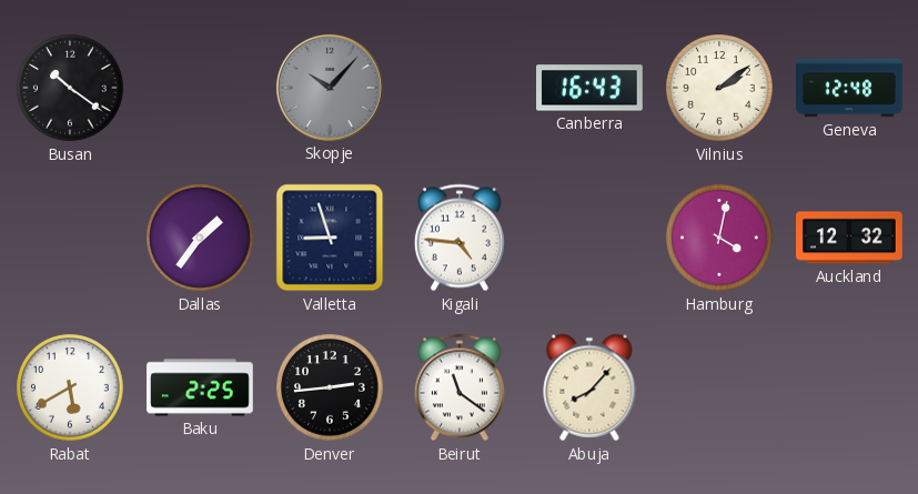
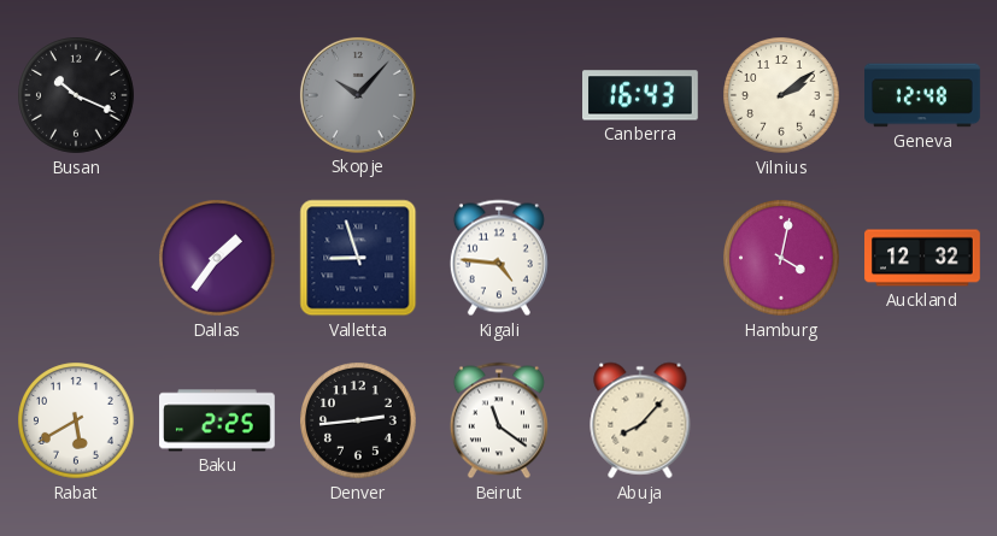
Busan: 10:21 -> 10:19
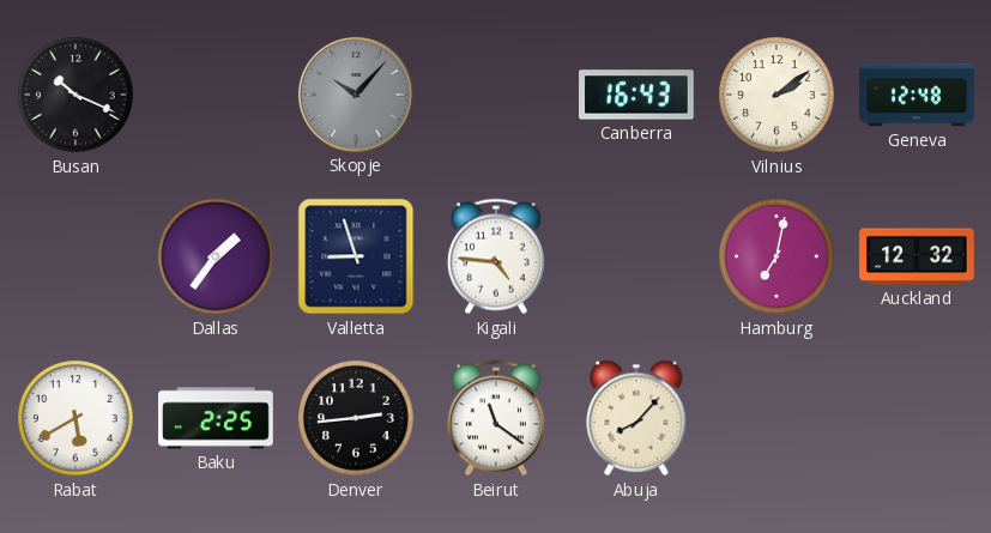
Hamburg: 4:02 -> 7:02
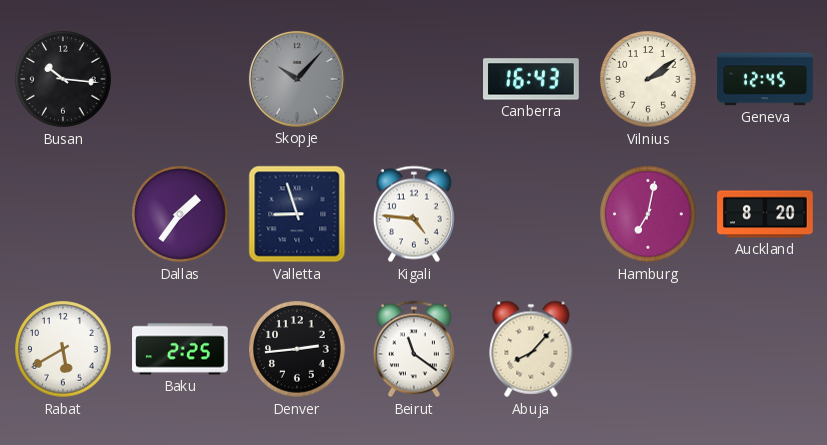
Busan: 10:19 -> 10:16
Geneva: 12:48 -> 12:45
Auckland: 12:32 -> 8:20
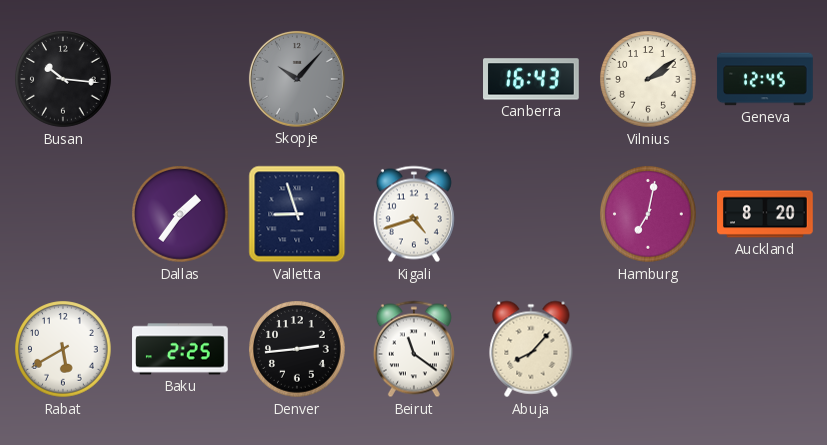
Kigali: 4:46 -> 4:42
